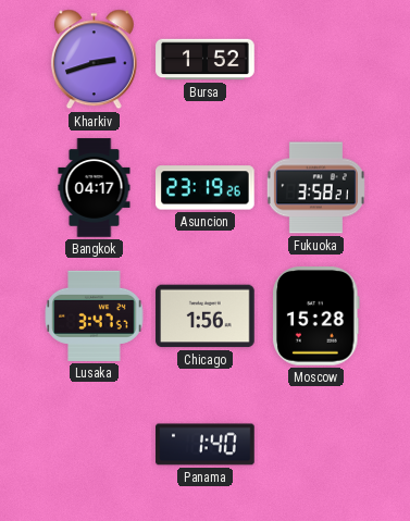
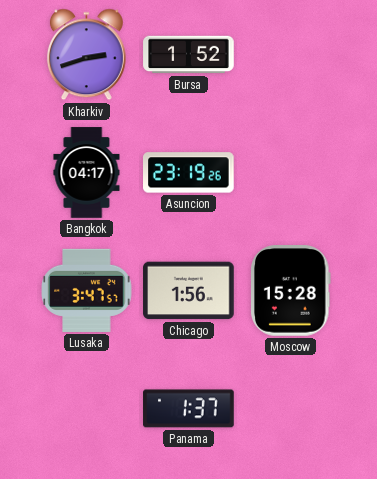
Fukuoka: 3:58 -> none
Panama: 1:40 -> 1:37
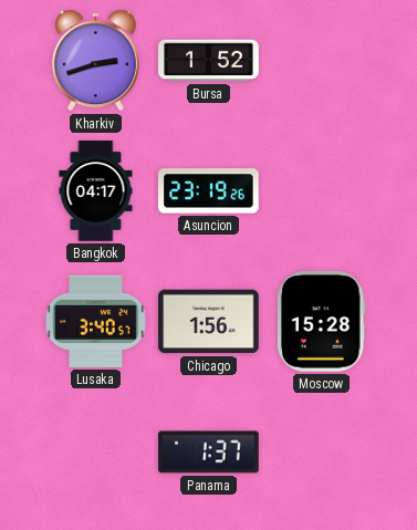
Lusaka: 3:47 -> 3:40
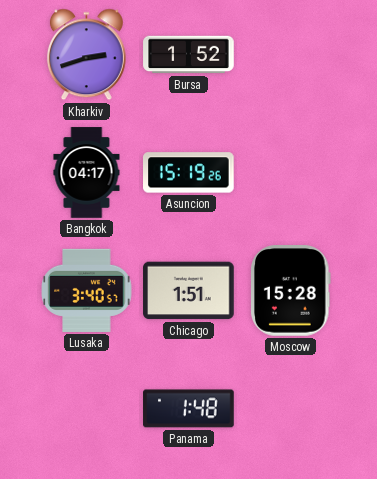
Asuncion: 23:19 -> 15:19
Chicago: 1:56 -> 1:51
Panama: 1:37 -> 1:48
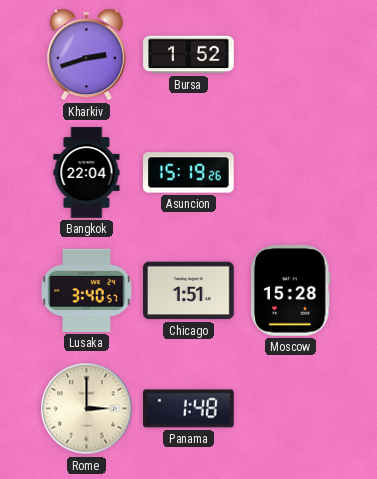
Bangkok: 04:17 -> 22:04
Rome: none -> 3:00
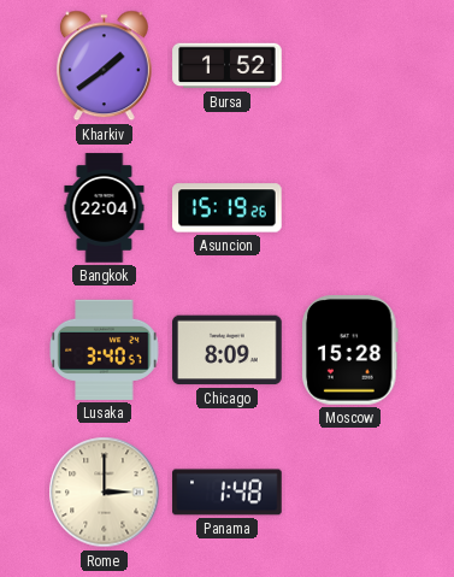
Kharkiv: 2:42 -> 1:39
Chicago: 1:51 -> 8:09
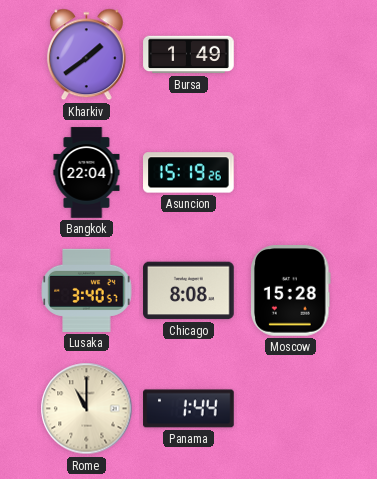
Bursa: 1:52 -> 1:49
Chicago: 8:09 -> 8:08
Rome: 3:00 -> 11:00
Panama: 1:48 -> 1:44
